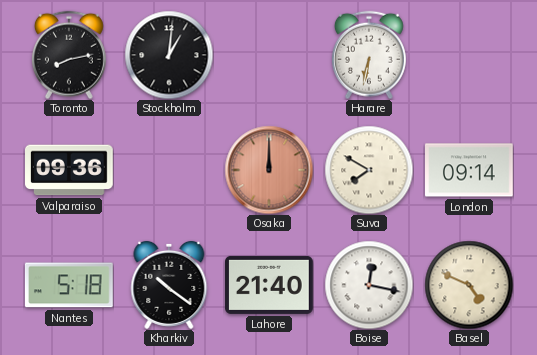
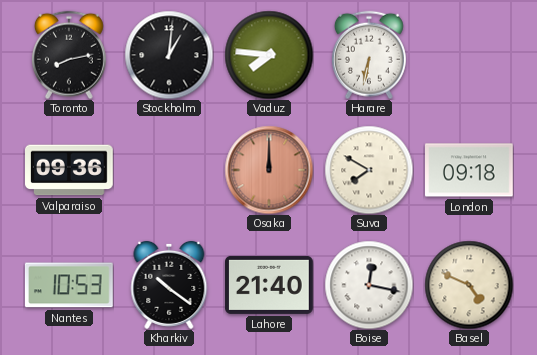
Vaduz: none -> 7:46
London: 09:14 -> 09:18
Nantes: 5:18 -> 10:53
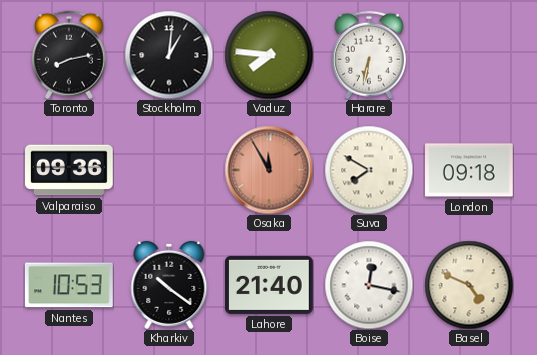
Osaka: 12:00 -> 11:55
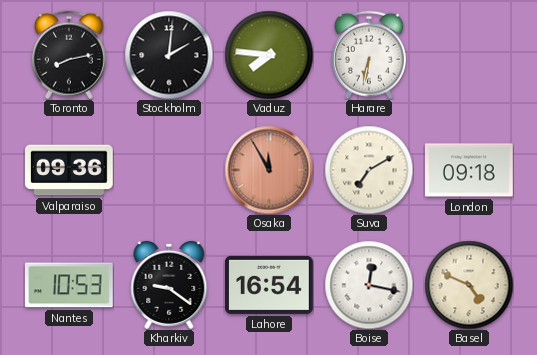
Stockholm: 1:01 -> 2:01
Suva: 7:50 -> 7:10
Kharkiv: 10:21 -> 9:21
Lahore: 21:40 -> 16:54
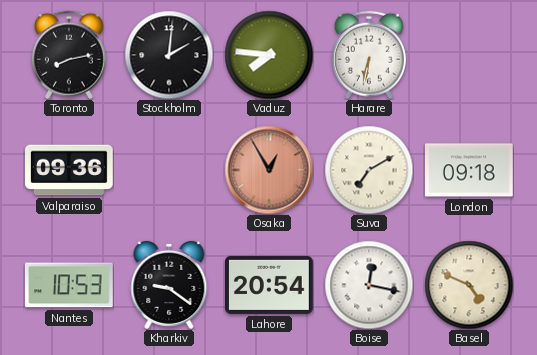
Osaka: 11:55 -> 12:55
Lahore: 16:54 -> 20:54
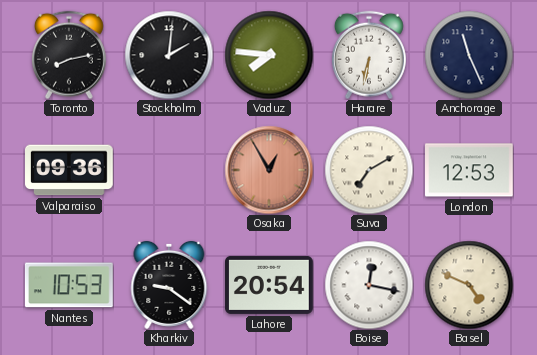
Anchorage: none -> 11:26
London: 09:18 -> 12:53
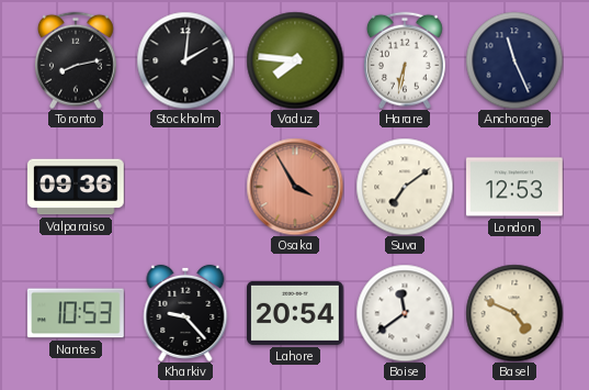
Osaka: 12:55 -> 3:55
Suva: 7:10 -> 7:09
Kharkiv: 9:21 -> 9:23
Boise: 12:17 -> 11:39
